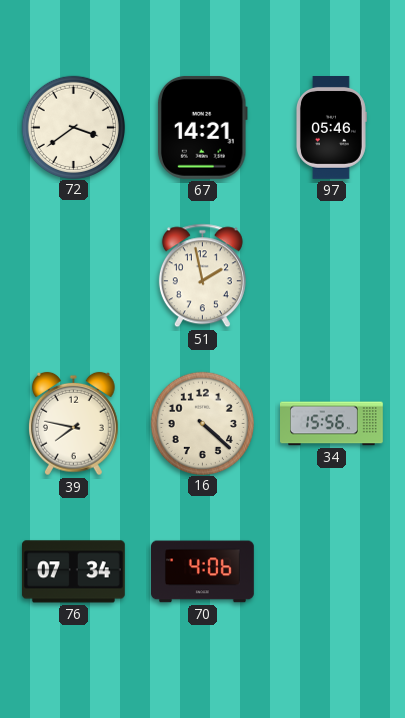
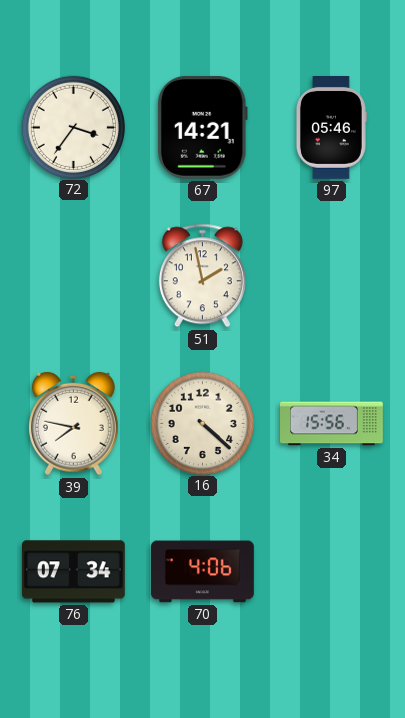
72: 3:39 -> 3:36
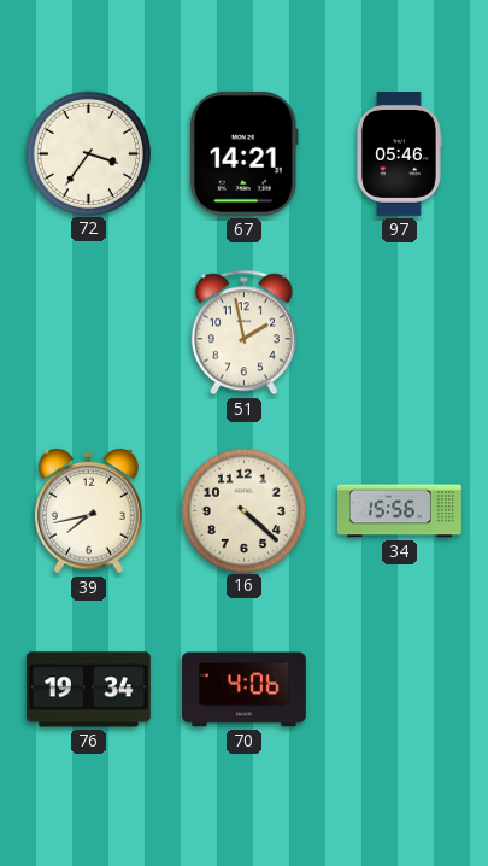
39: 7:47 -> 7:43
76: 07:34 -> 19:34
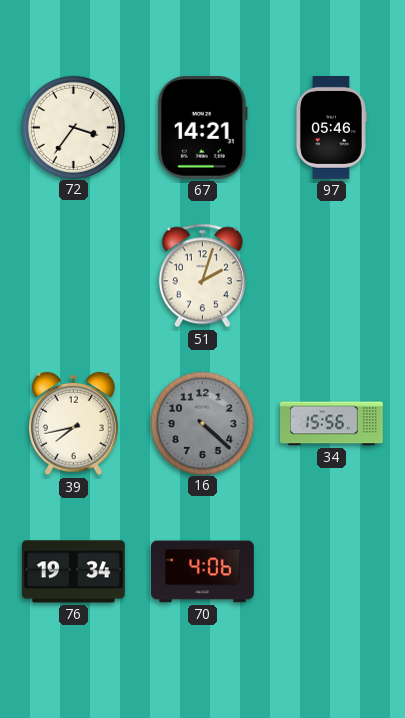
51: 1:58 -> 2:03
16 dial: cream -> grey
